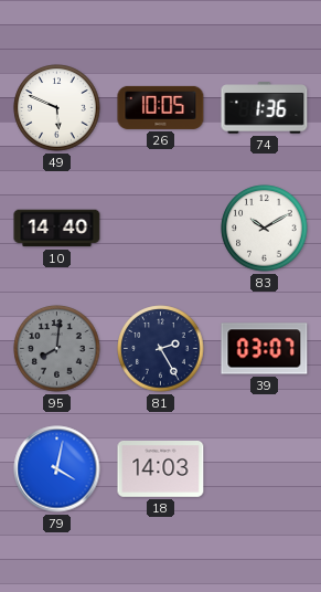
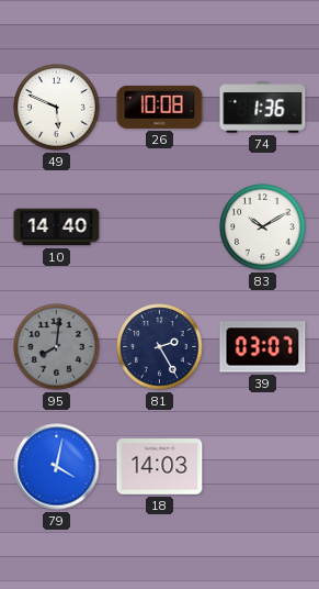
26: 10:05 -> 10:08
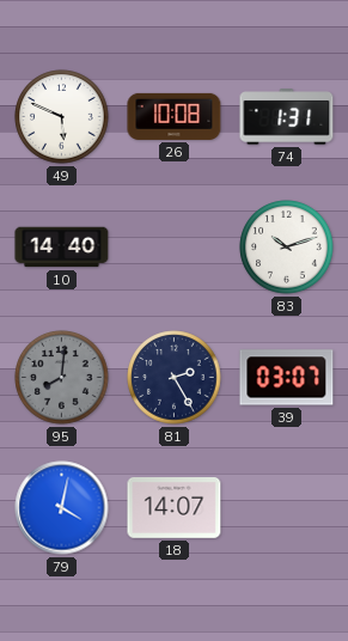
74: 1:36 -> 1:31
83: 10:10 -> 10:12
18: 14:03 -> 14:07
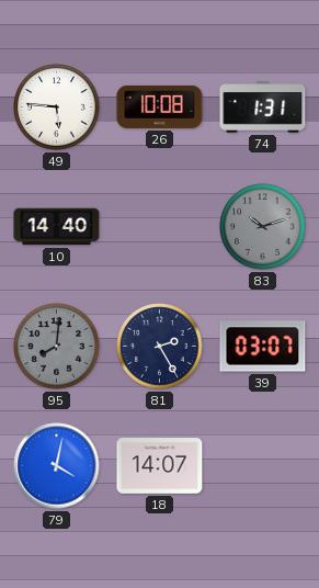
49: 5:49 -> 5:46
83 dial: white -> grey
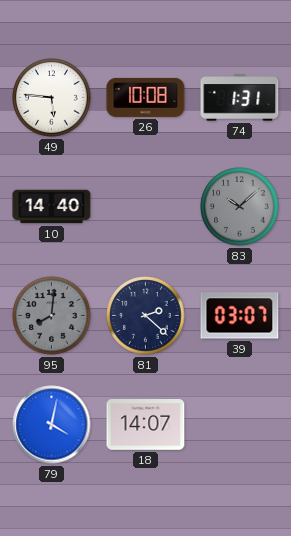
83: 10:12 -> 10:08
81: 2:25 -> 2:22
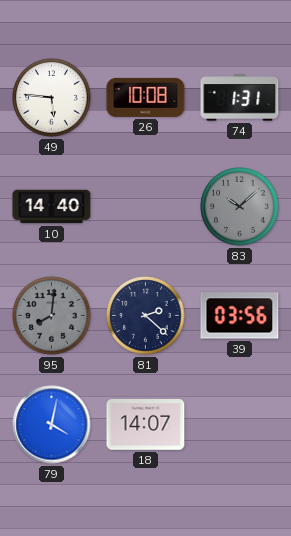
39: 03:07 -> 03:56
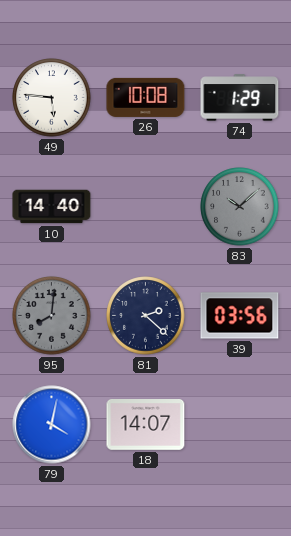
74: 1:31 -> 1:29
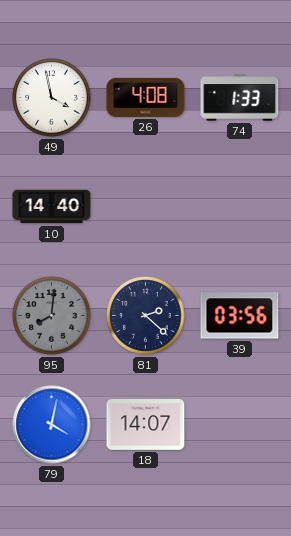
49: 5:46 -> 3:58
26: 10:08 -> 4:08
74: 1:29 -> 1:33
83: 10:08 -> none
